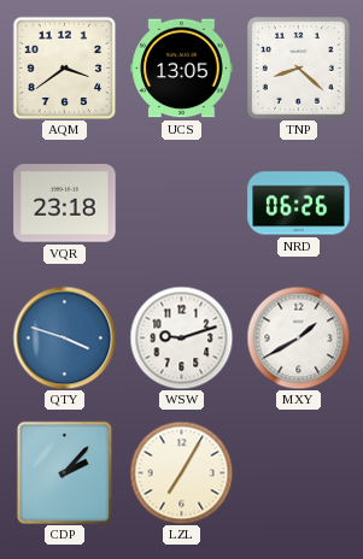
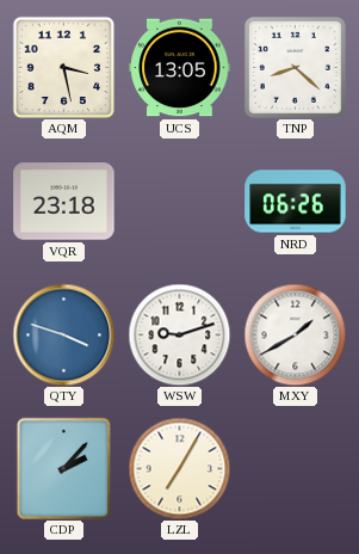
AQM: 3:39 -> 3:28
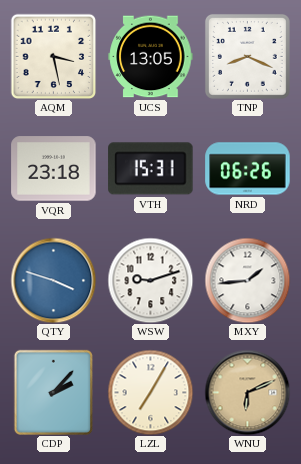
TNP: 8:22 -> 8:19
VTH: none -> 15:31
MXY: 1:40 -> 1:44
WNU: none -> 6:11
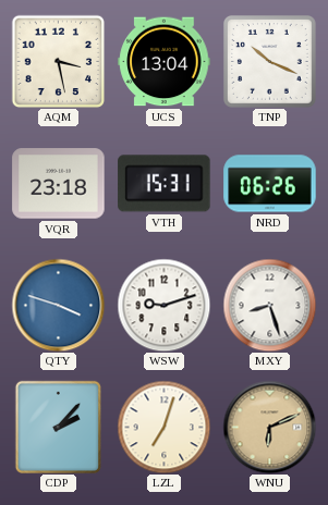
UCS: 13:05 -> 13:04
TNP: 8:19 -> 10:19
MXY: 1:44 -> 8:27
LZL: 7:05 -> 7:03
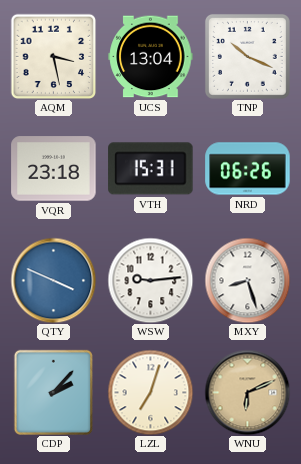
QTY: 3:48 -> 3:49
WSW: 9:12 -> 9:14
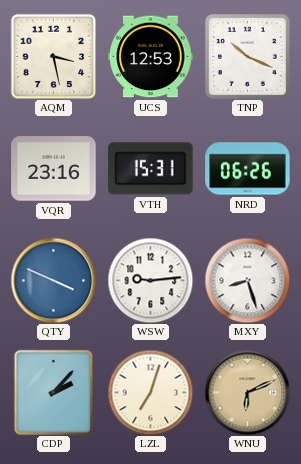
UCS: 13:04 -> 12:53
VQR: 23:18 -> 23:16
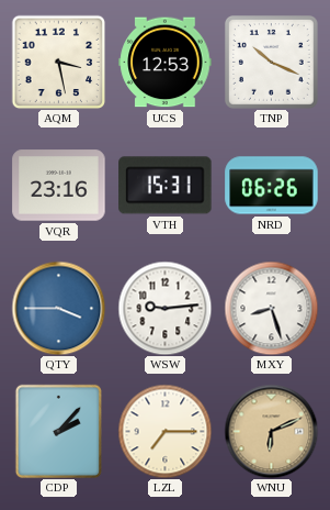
QTY: 3:49 -> 3:45
LZL: 7:03 -> 7:15
